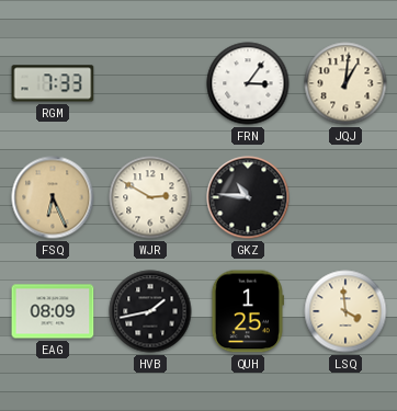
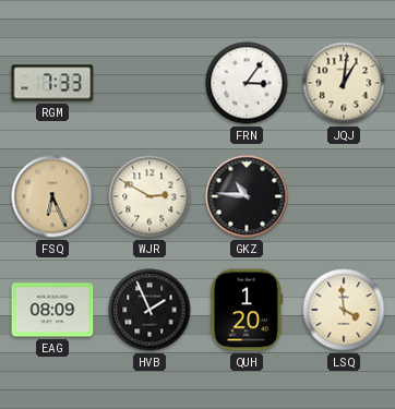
HVB: 1:43 -> 1:56
QUH: 1:25 -> 1:20
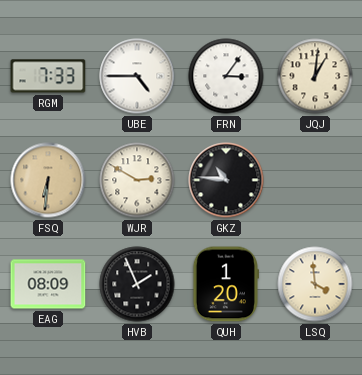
UBE: none -> 4:45
FSQ: 6:26 -> 6:31
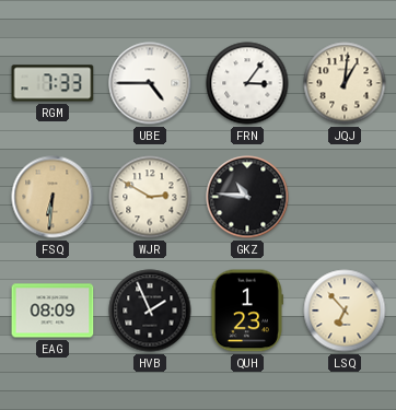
QUH: 1:20 -> 1:23
LSQ: 3:59 -> 6:53
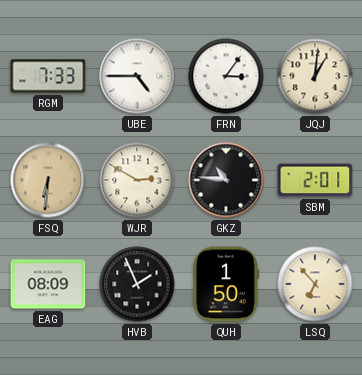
SBM: none -> 2:01
QUH: 1:23 -> 1:50
